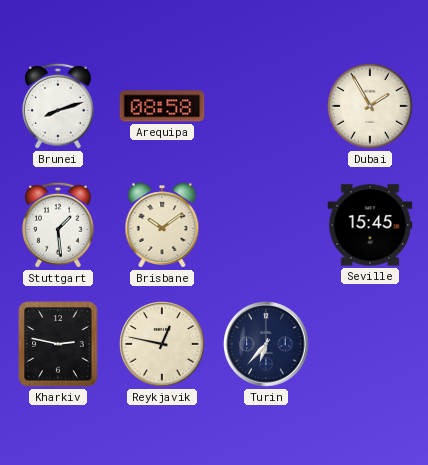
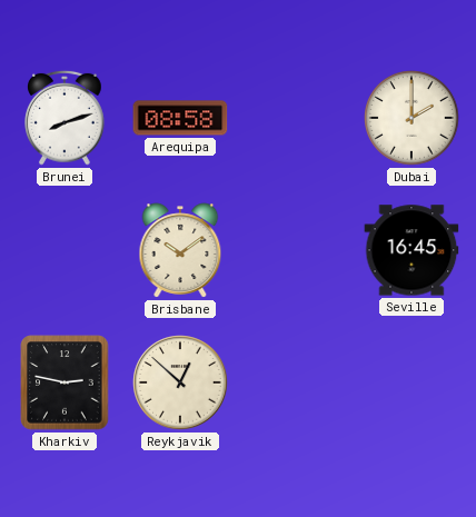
Dubai: 1:55 -> 2:00
Stuttgart: 1:29 -> none
Seville: 15:45 -> 16:45
Reykjavik: 12:47 -> 12:52
Turin: 6:37 -> none
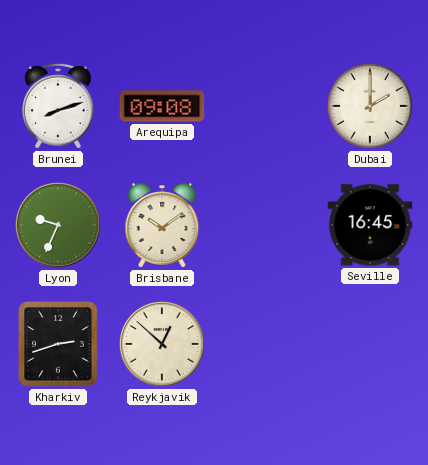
Arequipa: 08:58 -> 09:08
Lyon: none -> 9:34
Kharkiv: 2:47 -> 2:42
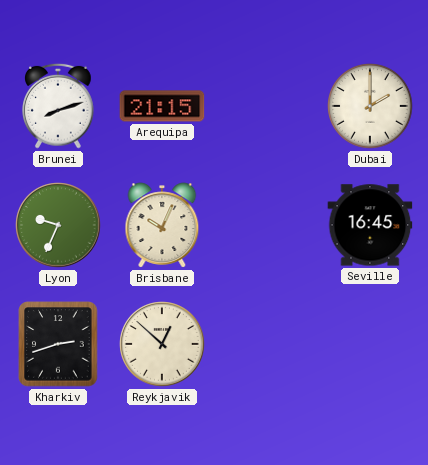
Arequipa: 09:08 -> 21:15
Brisbane: 10:09 -> 10:04
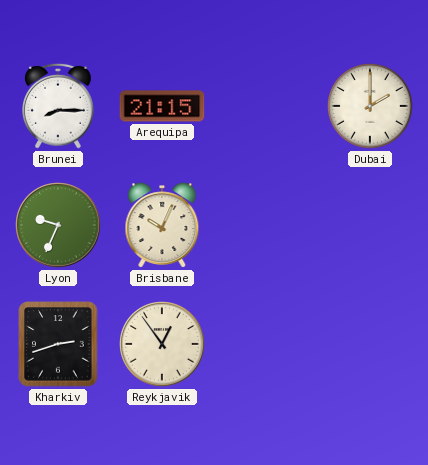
Brunei: 8:12 -> 8:15
Seville: 16:45 -> none
Reykjavik: 12:52 -> 12:54
